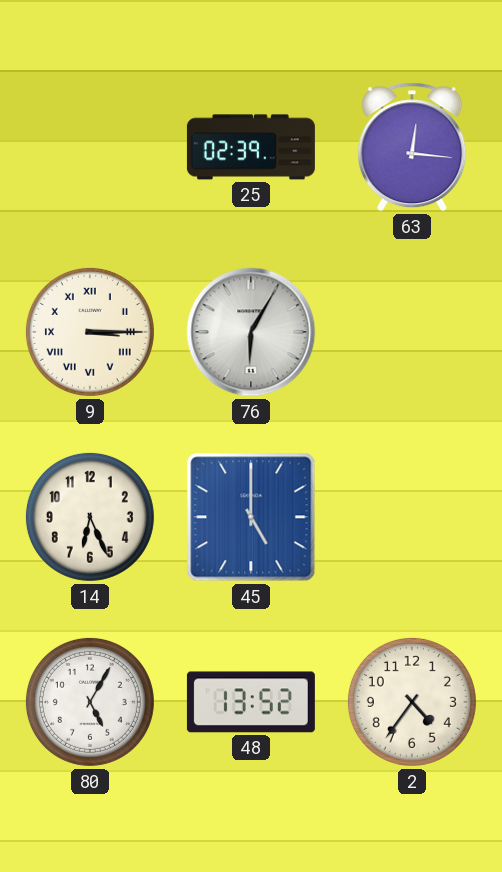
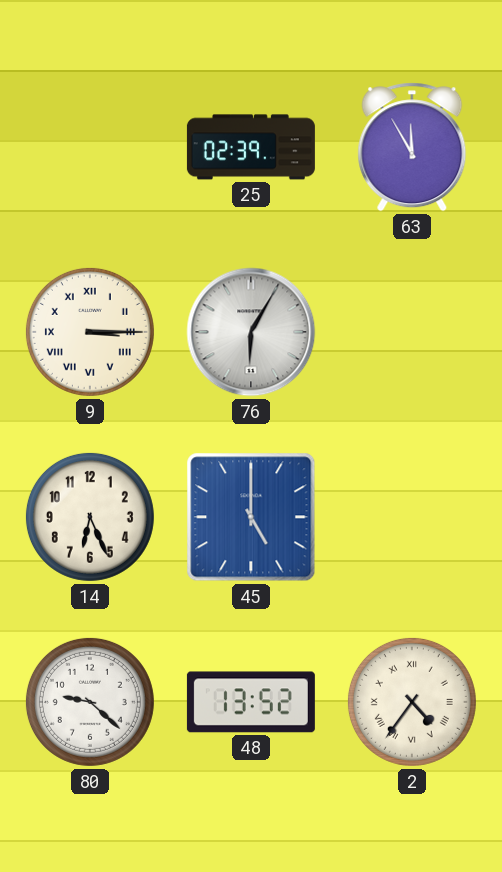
63: 12:16 -> 11:55
80: 5:05 -> 9:22
2 numerals: Arabic -> Roman
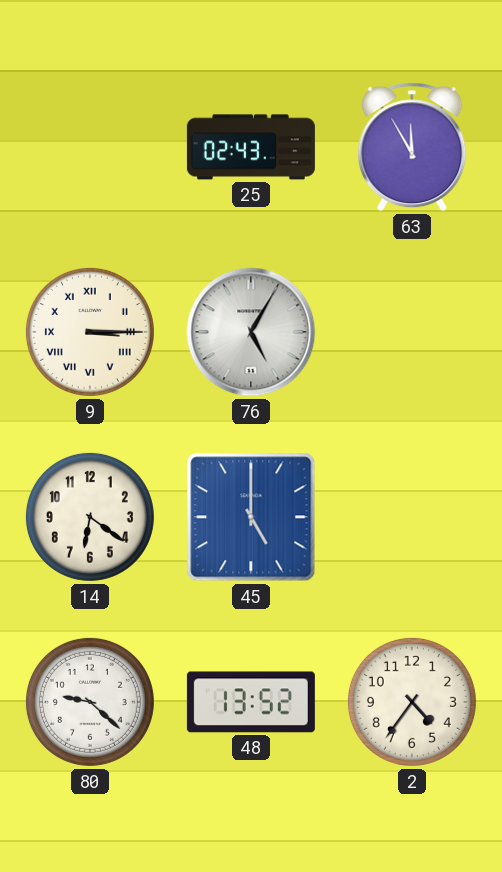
25: 02:39 -> 02:43
76: 6:05 -> 5:05
14: 6:26 -> 6:21
2 numerals: Roman -> Arabic
